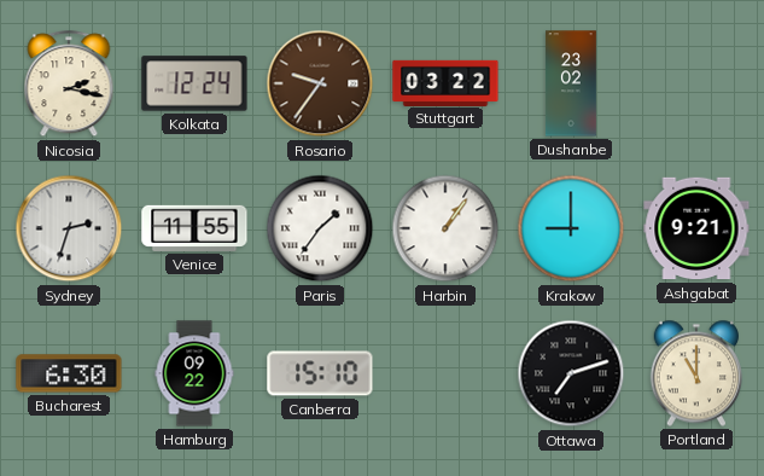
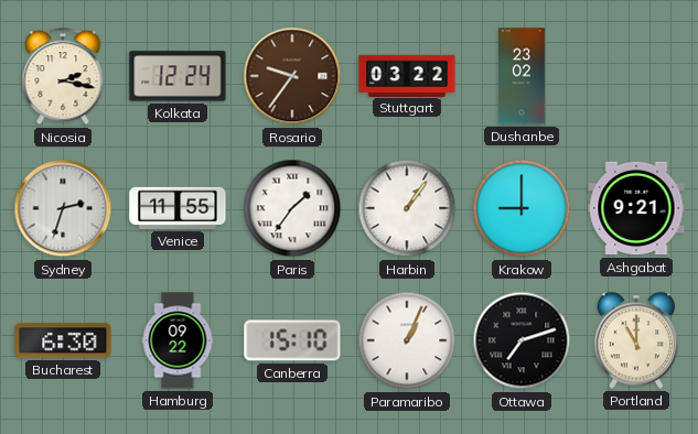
Paramaribo: none -> 1:04
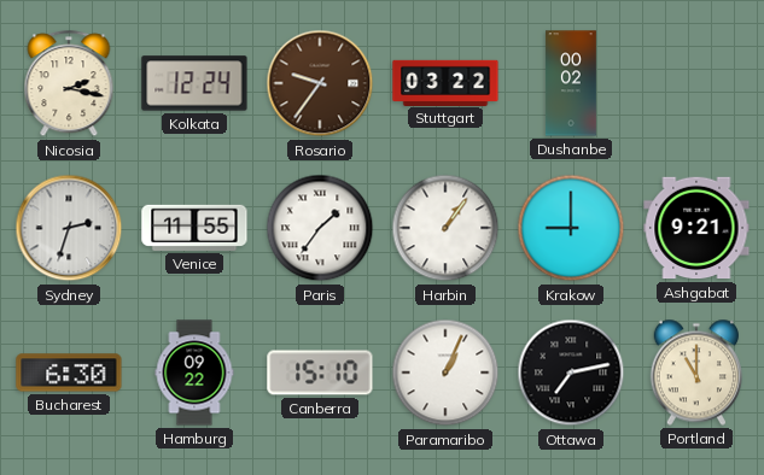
Dushanbe: 23:02 -> 00:02
Ottawa: 7:12 -> 7:13
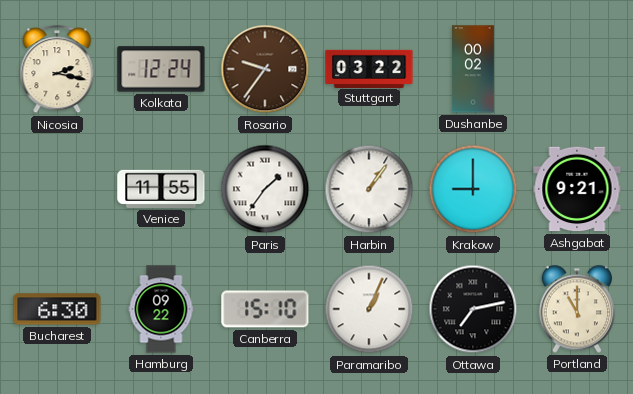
Sydney: 2:33 -> none
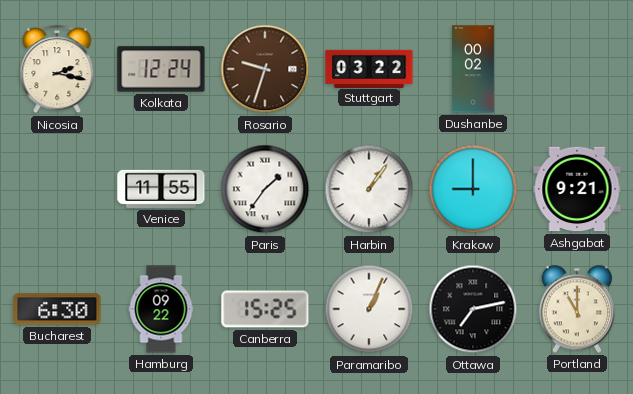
Rosario: 9:36 -> 9:33
Canberra: 15:10 -> 15:25
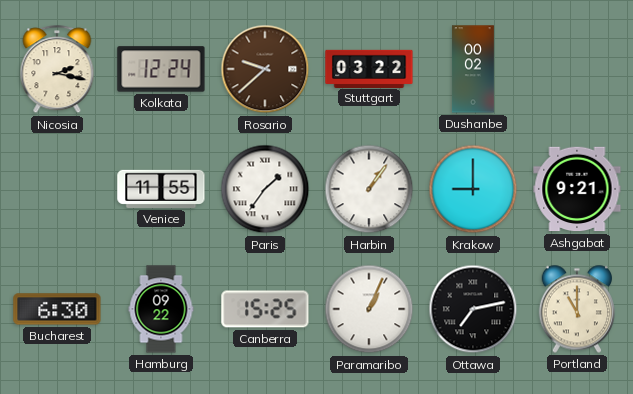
Rosario: 9:33 -> 9:38
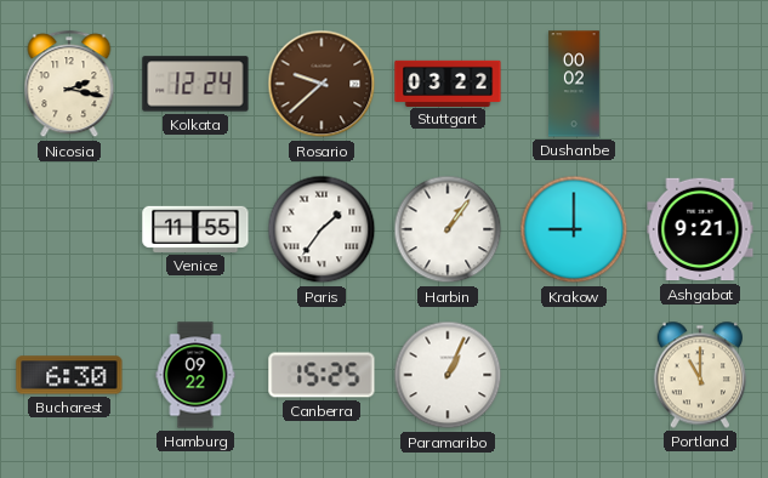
Ottawa: 7:13 -> none
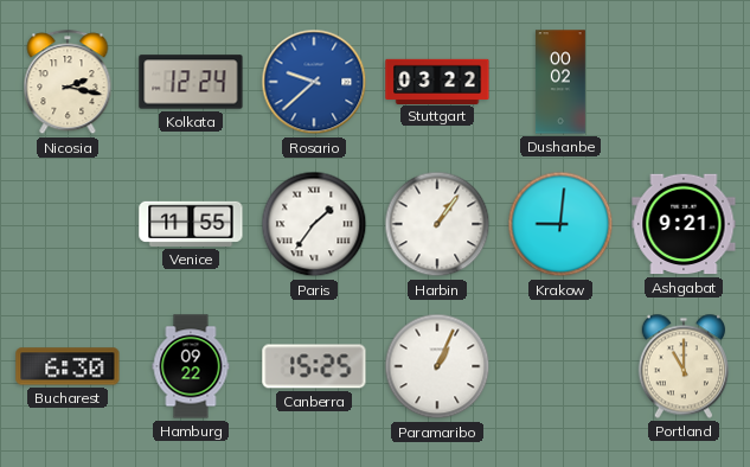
Rosario dial: brown -> blue
Krakow: 9:00 -> 9:01
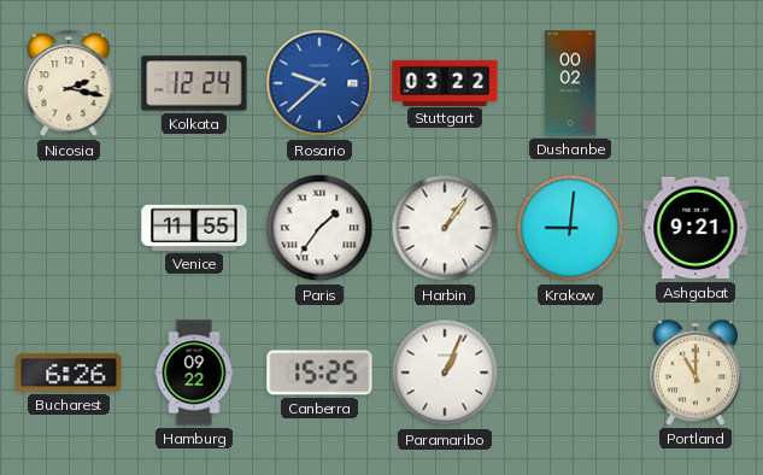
Bucharest: 6:30 -> 6:26
